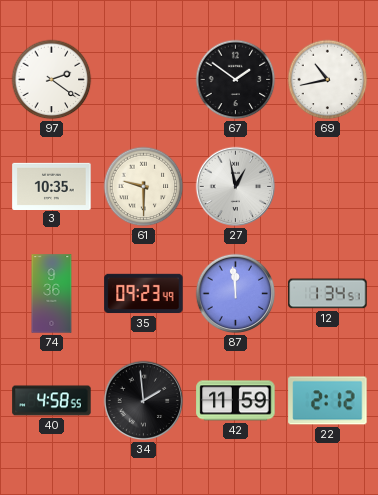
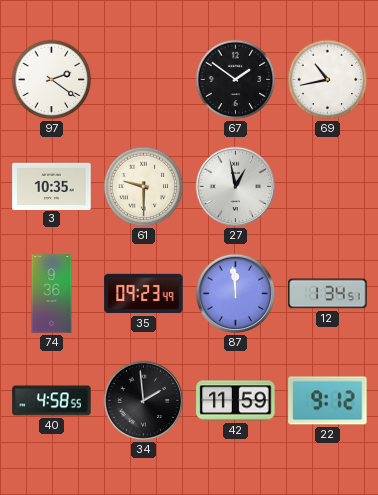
22: 2:12 -> 9:12
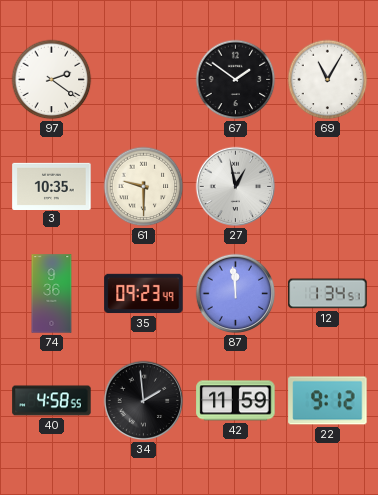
69: 10:43 -> 11:05
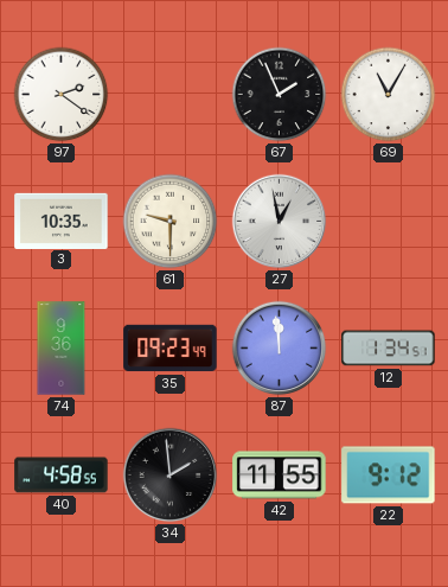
67: 1:51 -> 1:56
42: 11:59 -> 11:55
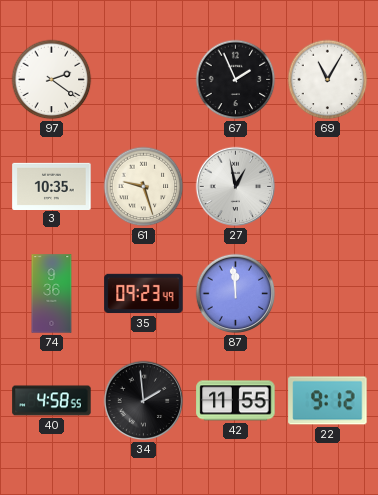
61: 9:30 -> 9:27
12: 1:34 -> none
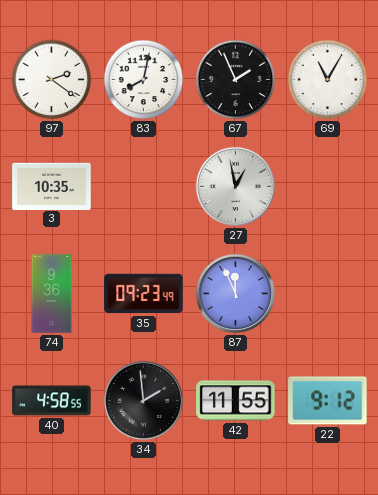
83: none -> 8:02
61: 9:27 -> none
87: 11:59 -> 11:56
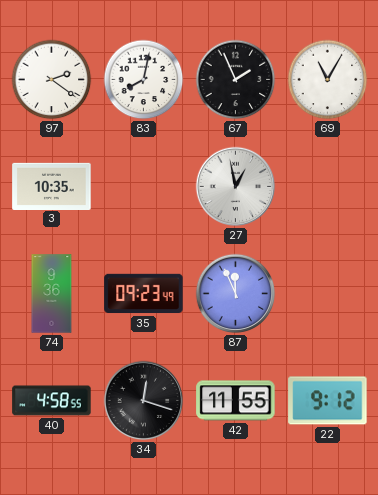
34: 1:59 -> 12:18
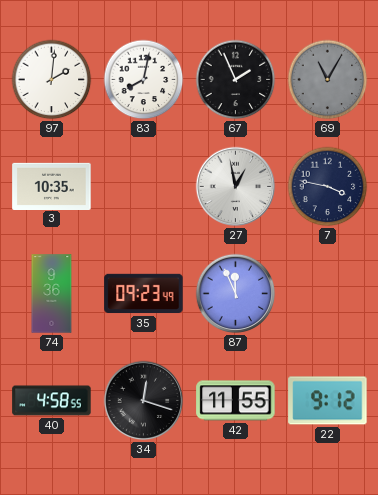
97: 2:21 -> 2:01
69 dial: white -> grey
7: none -> 3:47
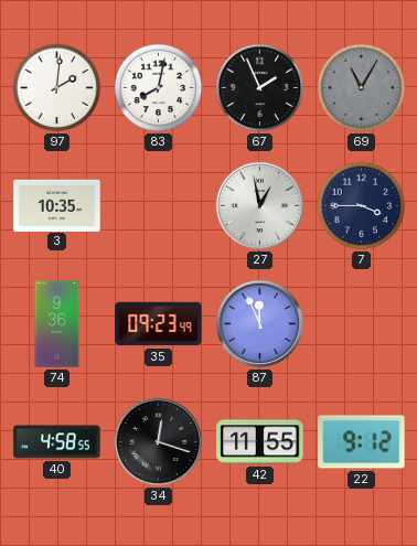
7: 3:47 -> 3:45
